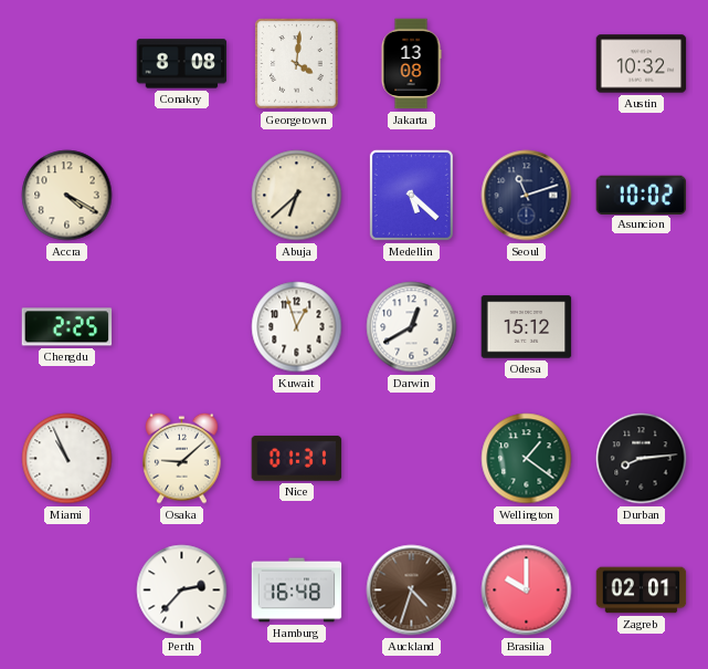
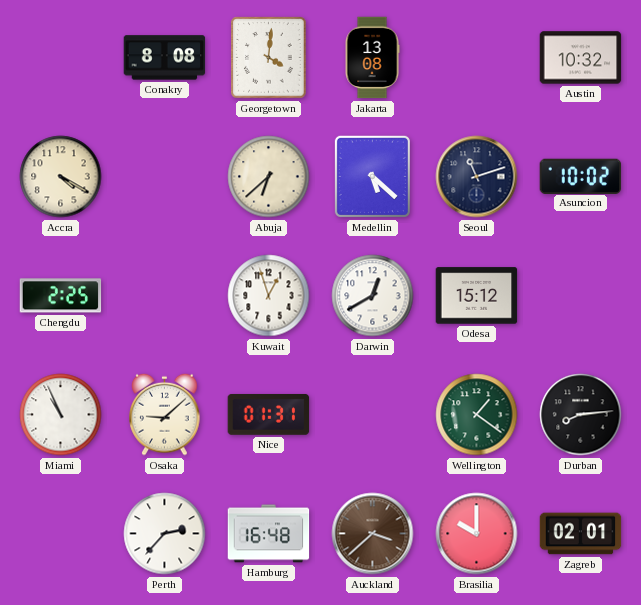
Auckland: 4:33 -> 3:38
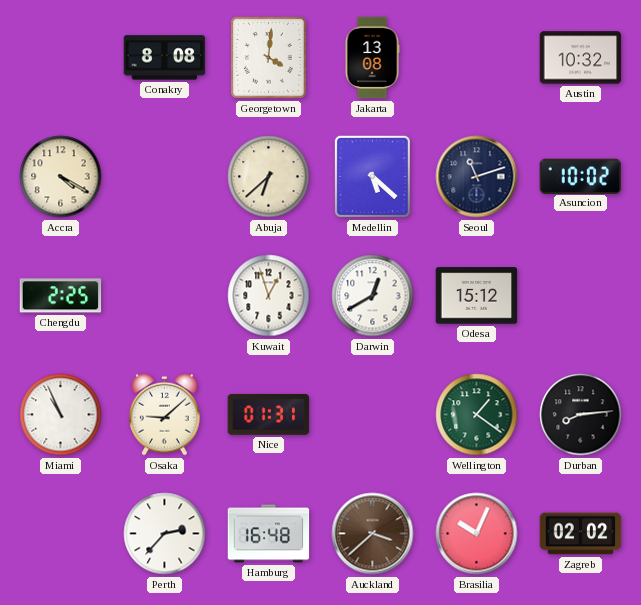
Brasilia: 10:00 -> 10:04
Zagreb: 02:01 -> 02:02
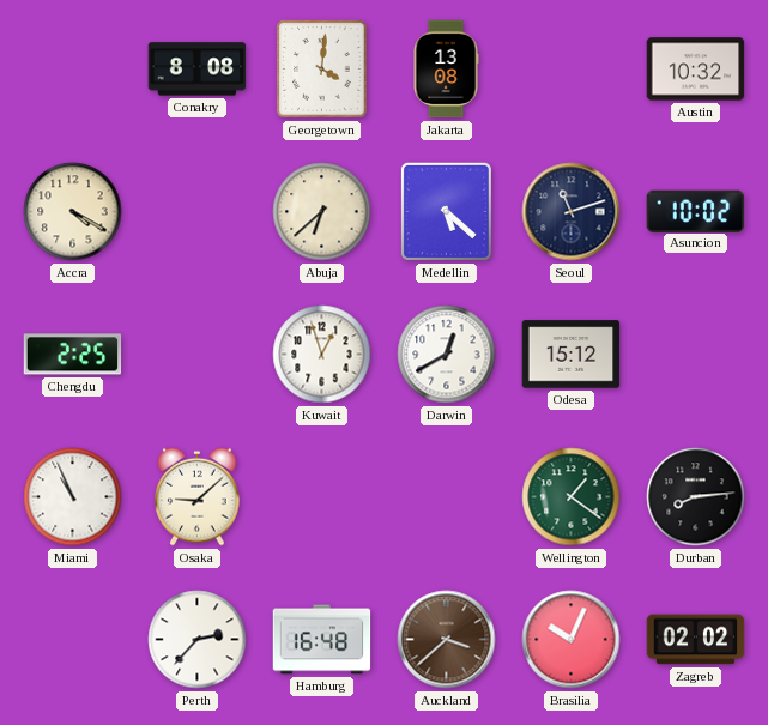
Nice: 01:31 -> none
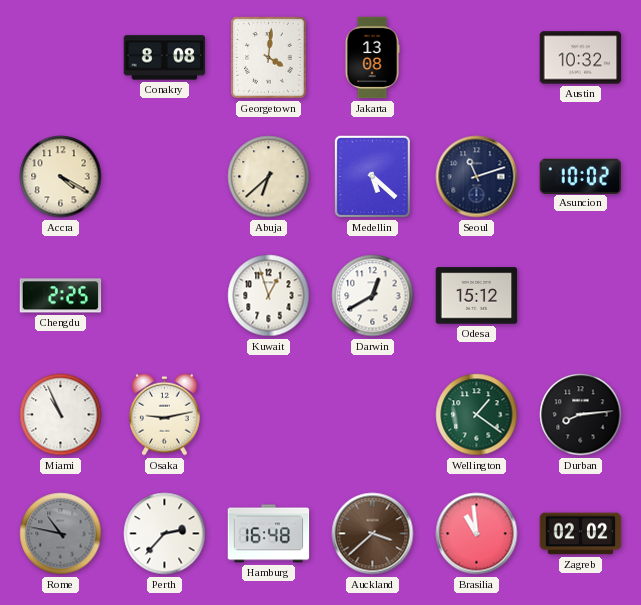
Osaka: 9:08 -> 9:13
Rome: none -> 10:47
Brasilia: 10:04 -> 10:59
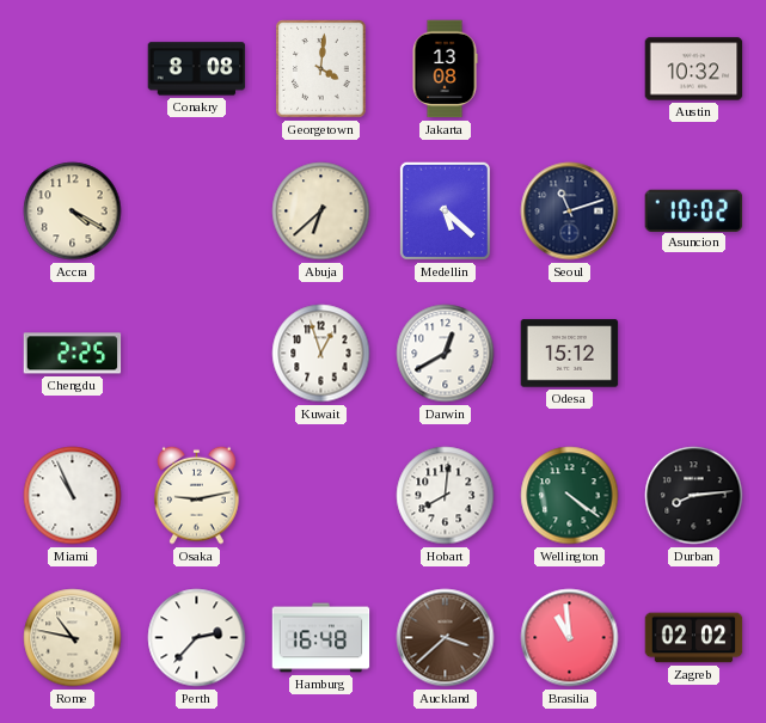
Hobart: none -> 8:01
Wellington: 1:21 -> 4:21
Rome dial: grey -> cream
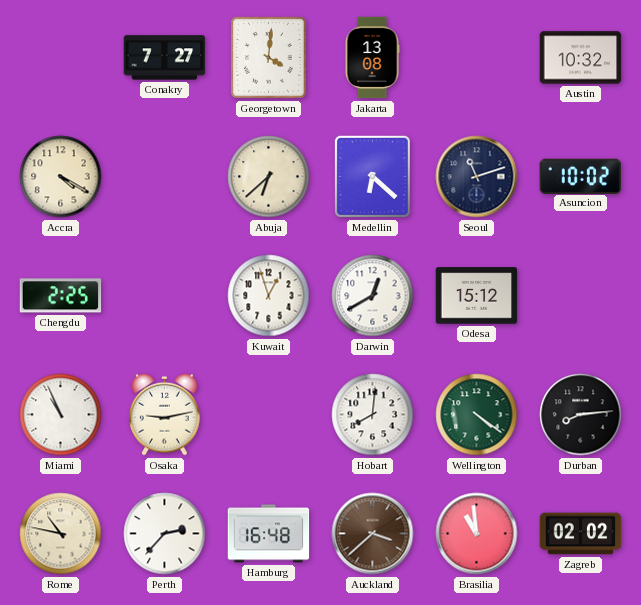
Conakry: 8:08 -> 7:27
Medellin: 5:22 -> 6:22
